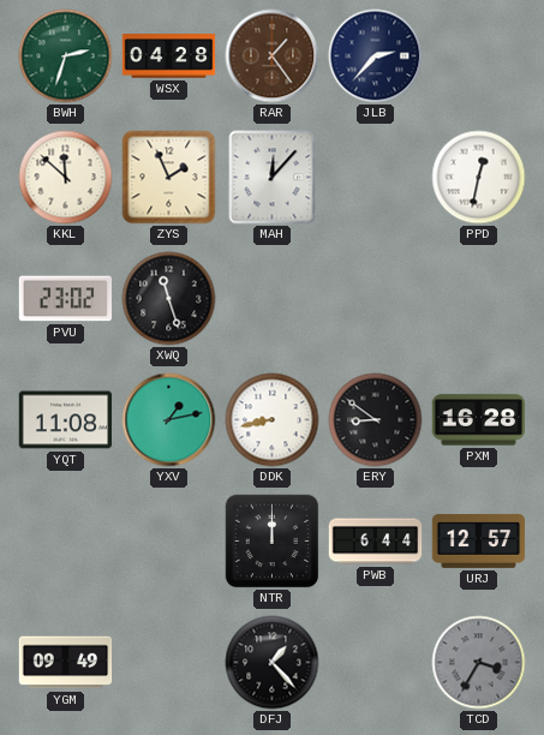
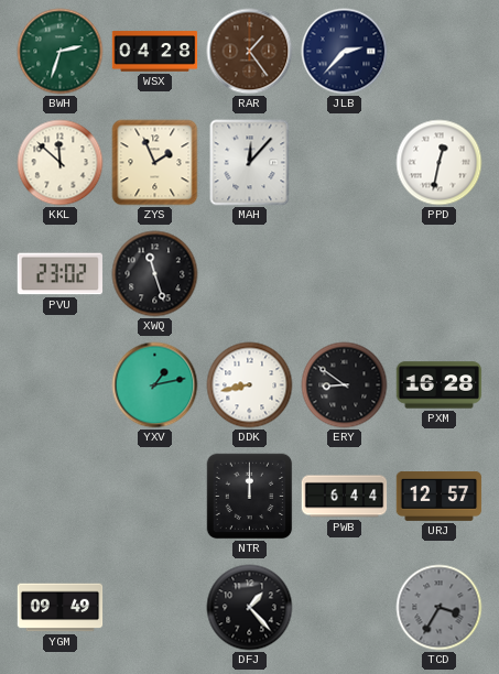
YQT: 11:08 -> none
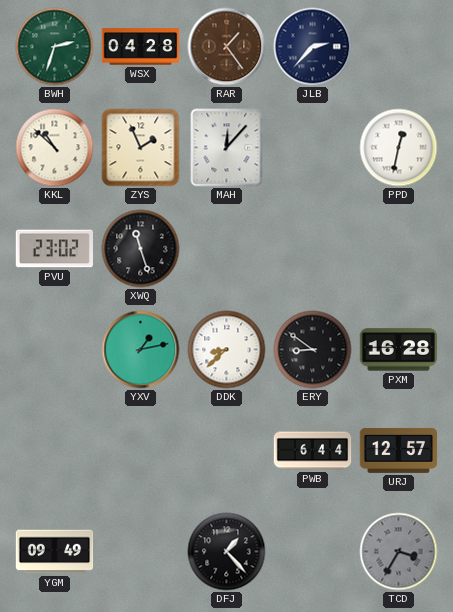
KKL: 11:52 -> 10:52
DDK: 8:43 -> 8:38
NTR: 12:00 -> none
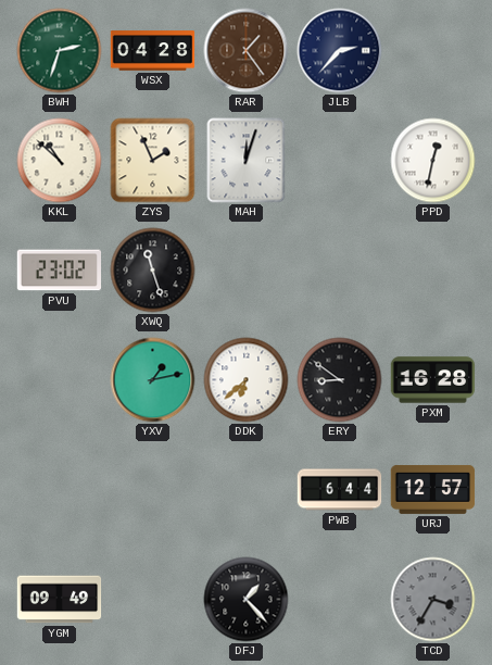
MAH: 12:07 -> 12:03
DDK: 8:38 -> 6:38
